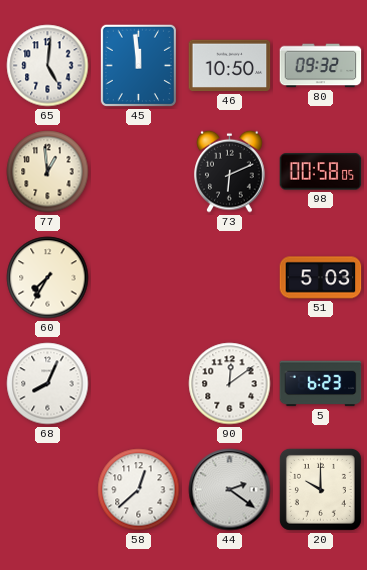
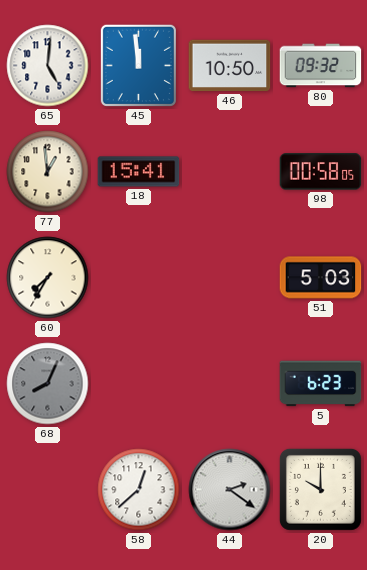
18: none -> 15:41
73: 6:11 -> none
68 dial: white -> grey
90: 12:09 -> none
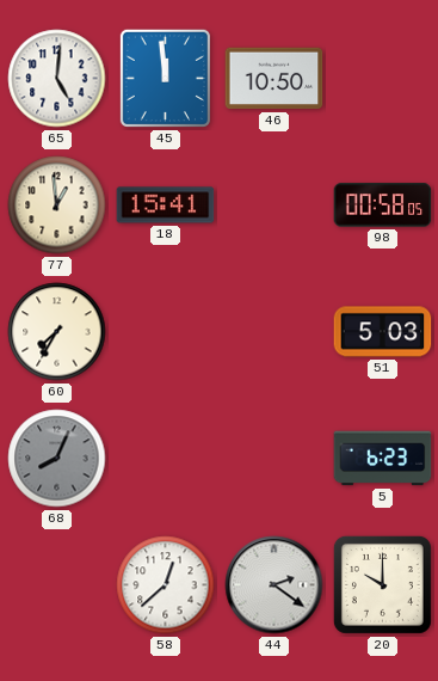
80: 09:32 -> none
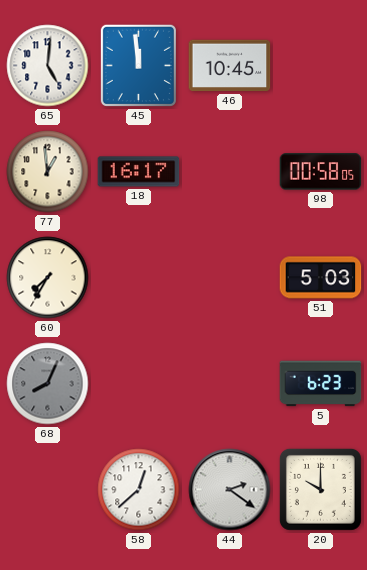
46: 10:50 -> 10:45
18: 15:41 -> 16:17
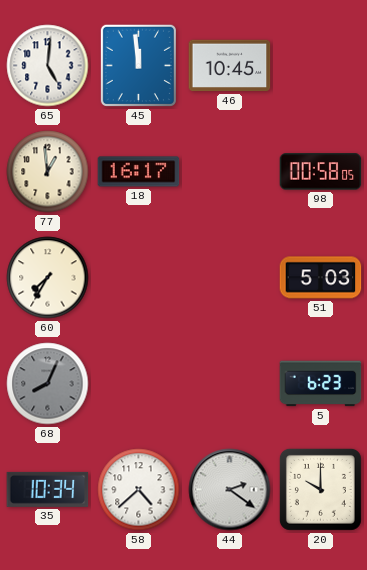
35: none -> 10:34
58: 12:38 -> 4:38
